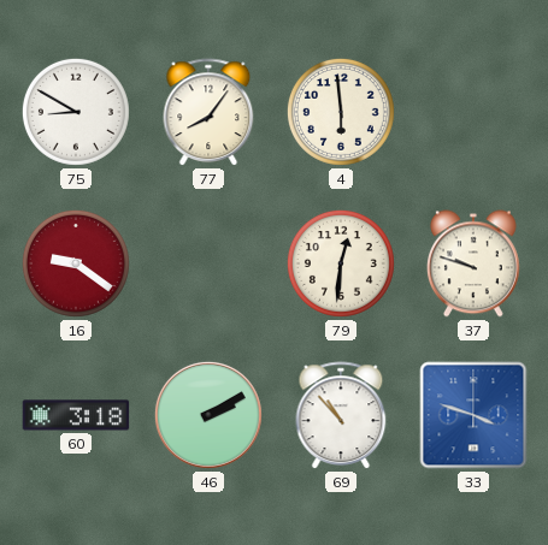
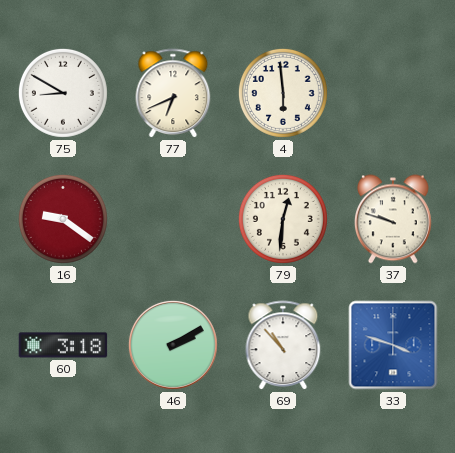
77: 8:06 -> 6:41
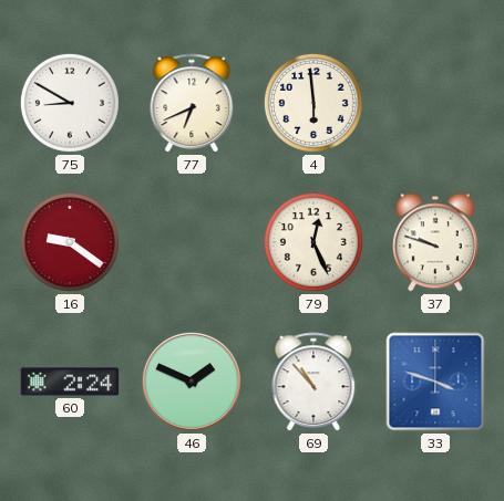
79: 12:31 -> 12:26
60: 3:18 -> 2:24
46: 2:10 -> 1:49
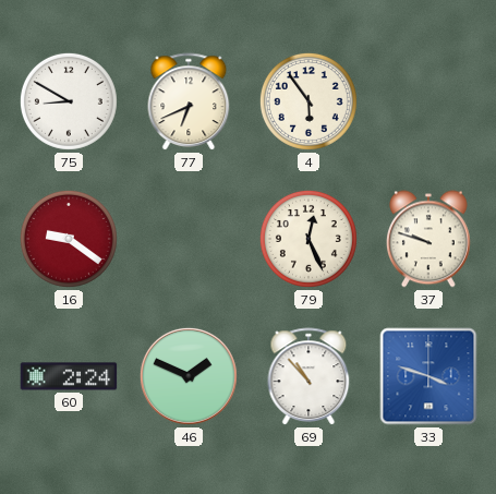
4: 5:59 -> 5:54
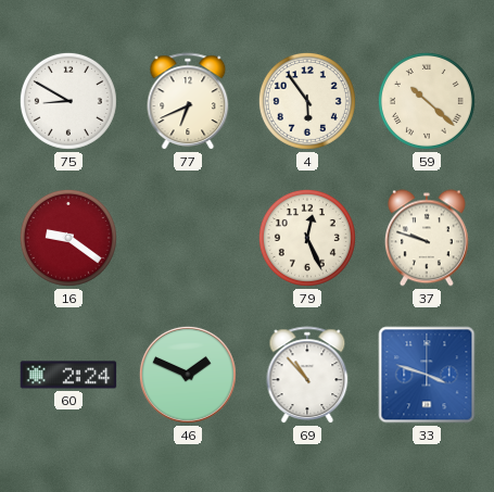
59: none -> 10:22
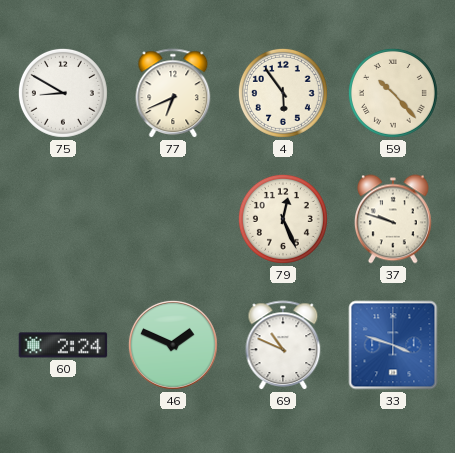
59: 10:22 -> 10:23
16: 9:21 -> none
69: 10:53 -> 10:49
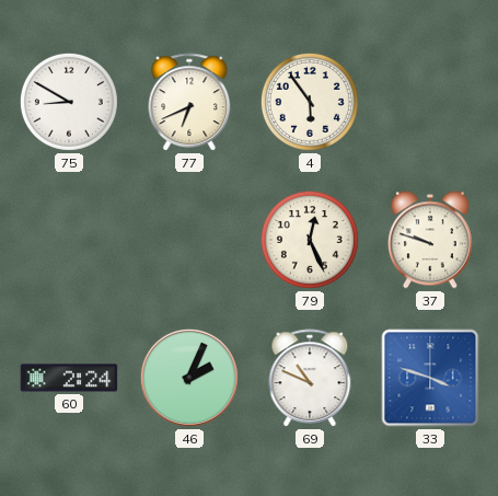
59: 10:23 -> none
46: 1:49 -> 2:04
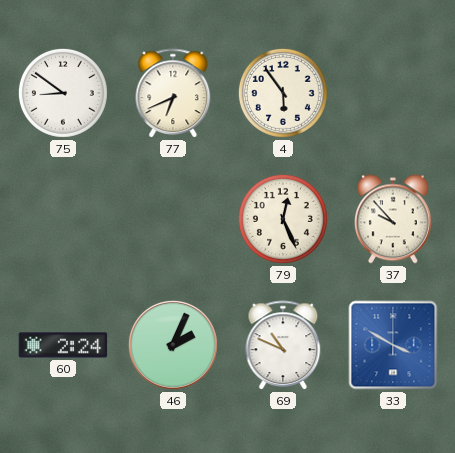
75: 8:50 -> 8:51
37: 9:48 -> 9:53
33: 3:48 -> 3:50
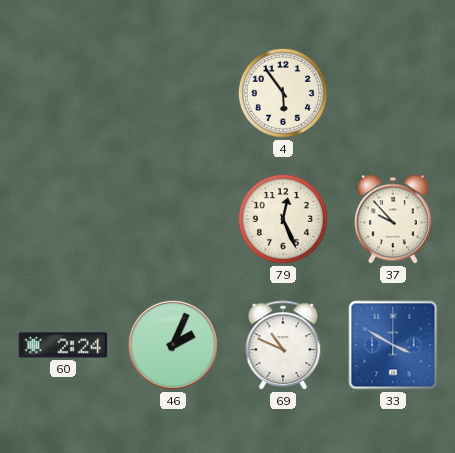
75: 8:51 -> none
77: 6:41 -> none
